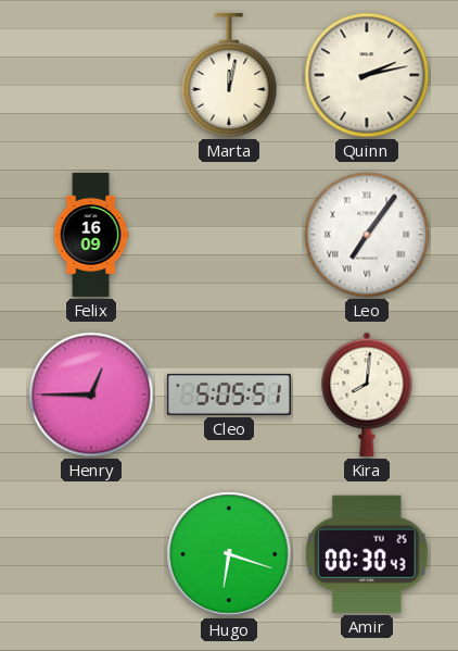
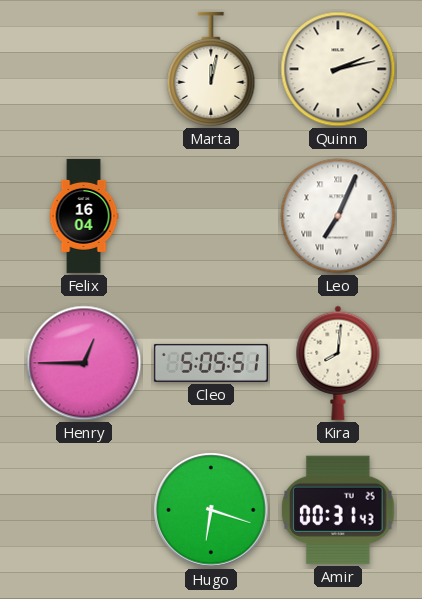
Felix: 16:09 -> 16:04
Leo: 7:06 -> 7:04
Amir: 00:30 -> 00:31
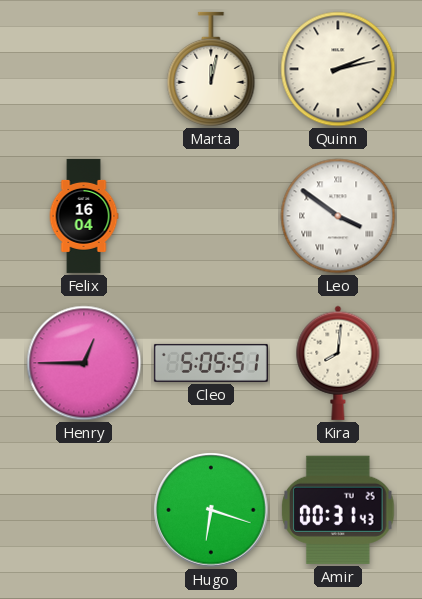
Leo: 7:04 -> 3:51
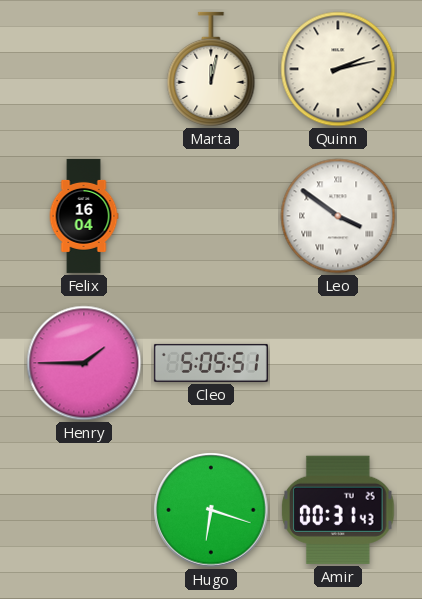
Henry: 12:45 -> 1:45
Kira: 8:01 -> none
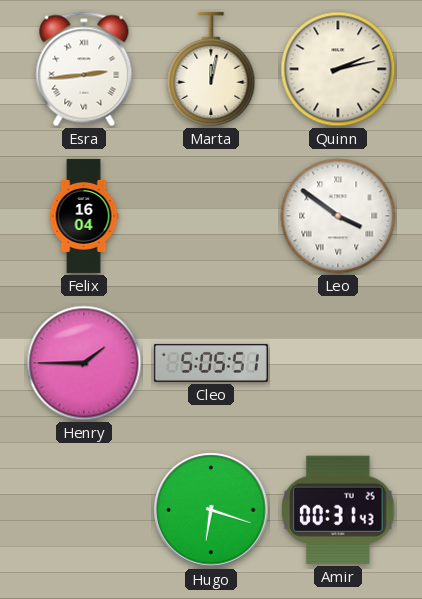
Esra: none -> 2:44
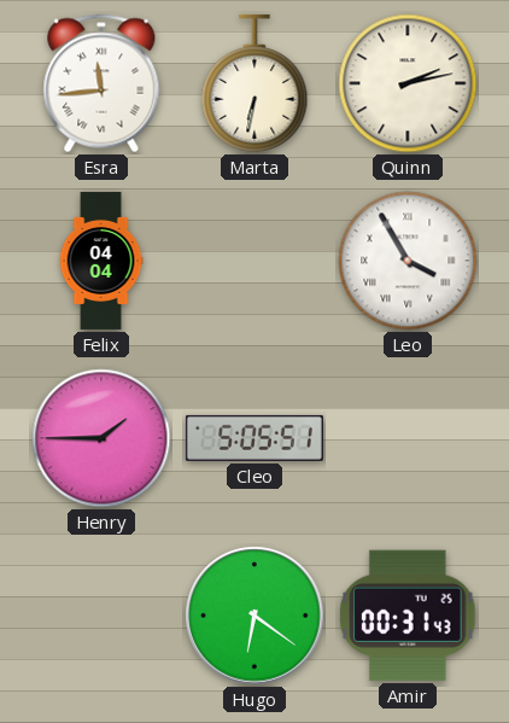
Esra: 2:44 -> 11:44
Marta: 12:02 -> 6:32
Felix: 16:04 -> 04:04
Leo: 3:51 -> 3:55
Hugo: 6:18 -> 6:21
